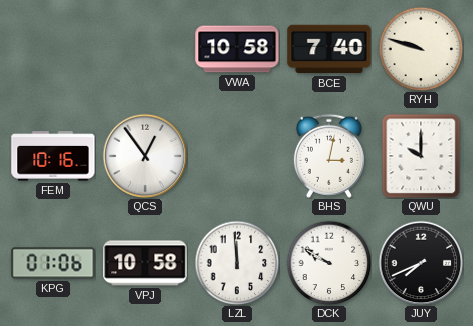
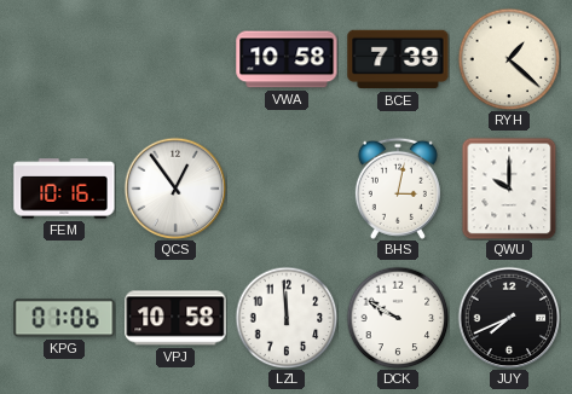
BCE: 7:40 -> 7:39
RYH: 9:48 -> 1:22
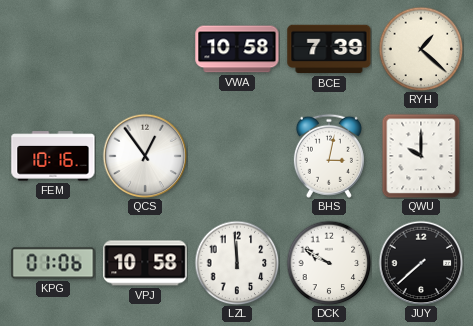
JUY: 7:41 -> 7:38
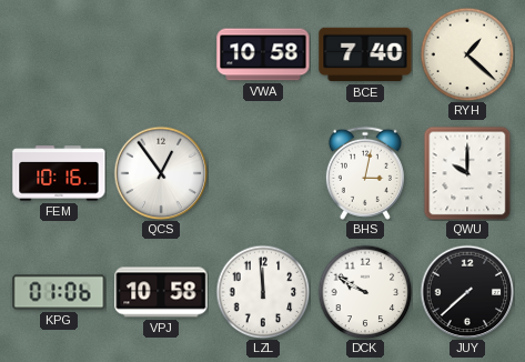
BCE: 7:39 -> 7:40
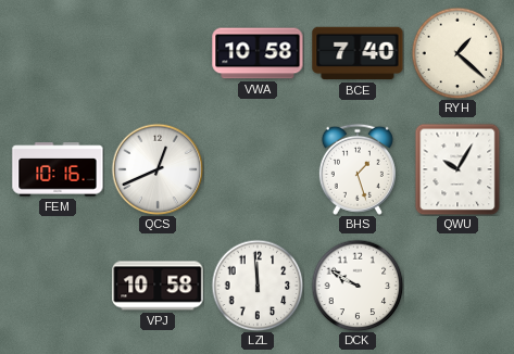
QCS: 12:54 -> 12:41
BHS: 3:02 -> 1:27
QWU: 10:00 -> 10:05
KPG: 01:06 -> none
JUY: 7:38 -> none
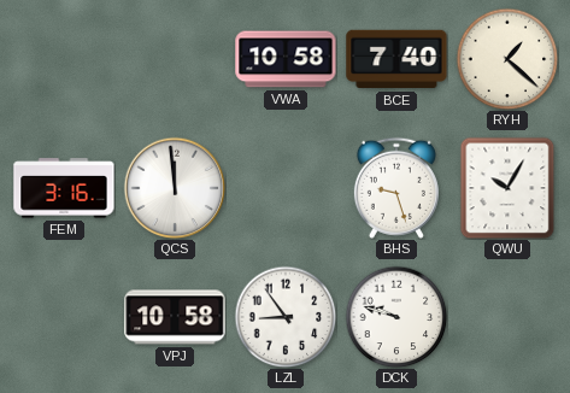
FEM: 10:16 -> 3:16
QCS: 12:41 -> 11:59
BHS: 1:27 -> 9:27
LZL: 11:59 -> 8:54
DCK: 9:50 -> 9:48
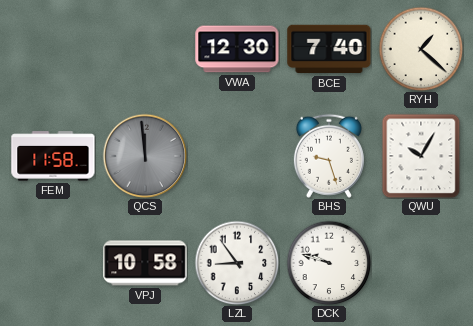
VWA: 10:58 -> 12:30
FEM: 3:16 -> 11:58
QCS dial: white -> grey
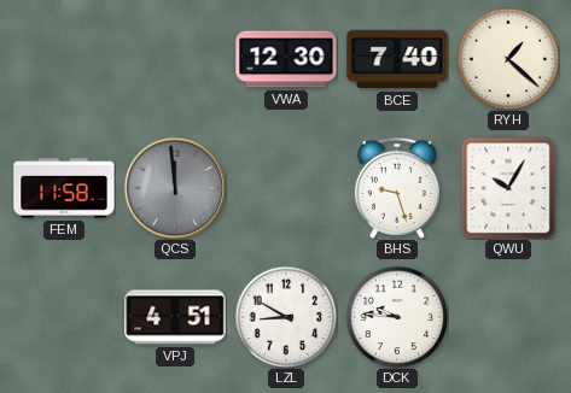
VPJ: 10:58 -> 4:51
LZL: 8:54 -> 8:50
DCK: 9:48 -> 9:46
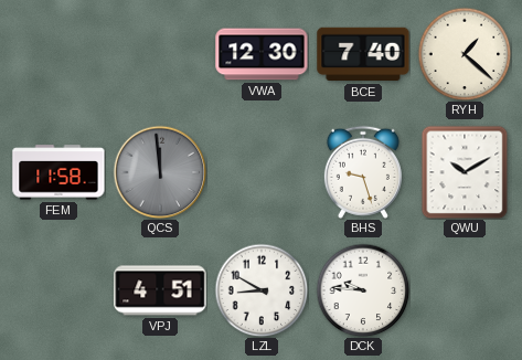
QWU: 10:05 -> 10:10
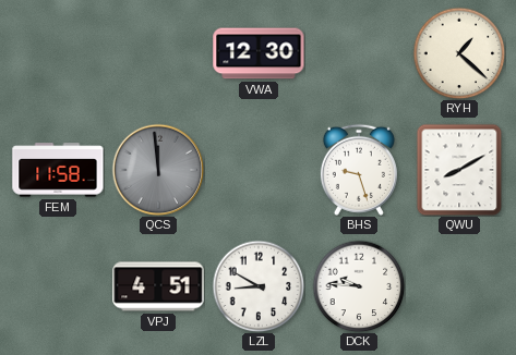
BCE: 7:40 -> none
QWU: 10:10 -> 8:10
